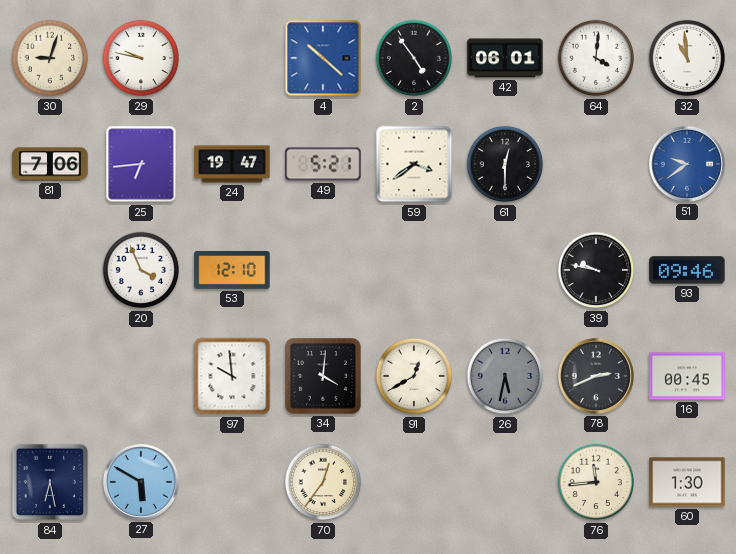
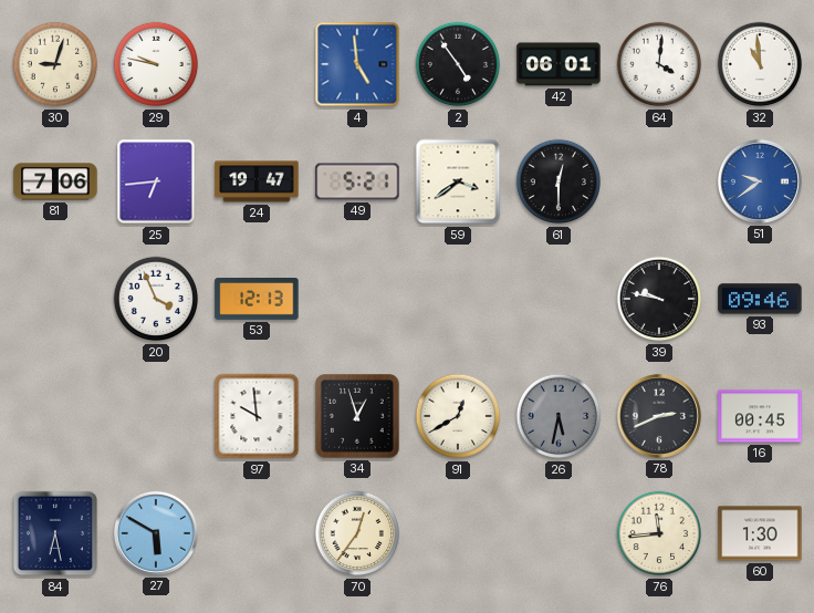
4: 10:22 -> 4:59
53: 12:10 -> 12:13
34: 4:01 -> 12:57
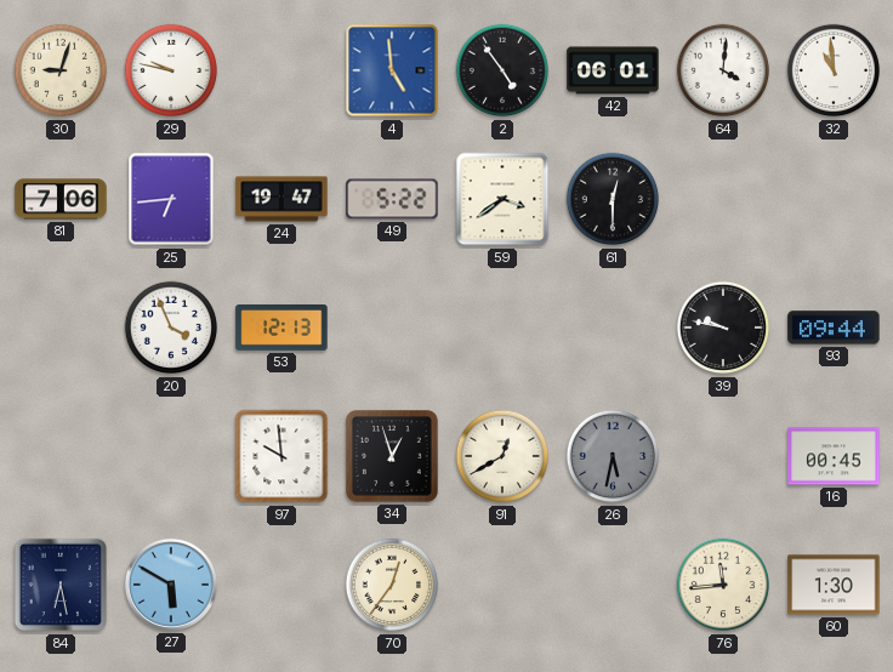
49: 5:21 -> 5:22
51: 9:39 -> none
93: 09:46 -> 09:44
78: 2:41 -> none
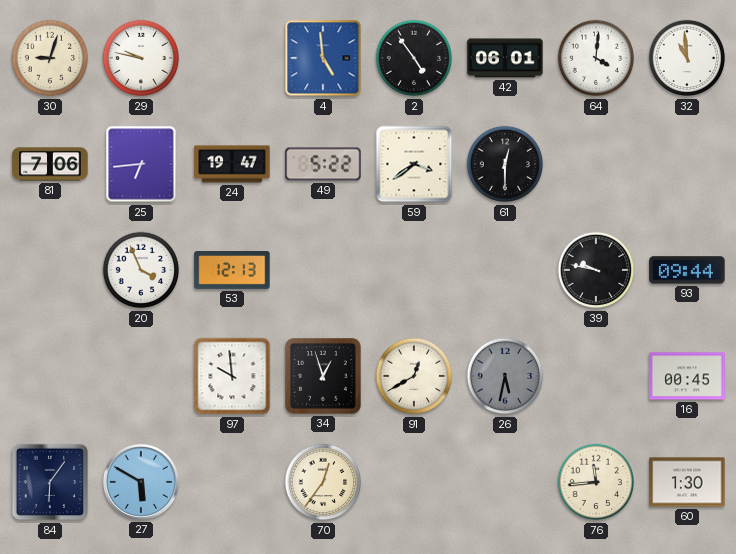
84: 6:28 -> 6:06
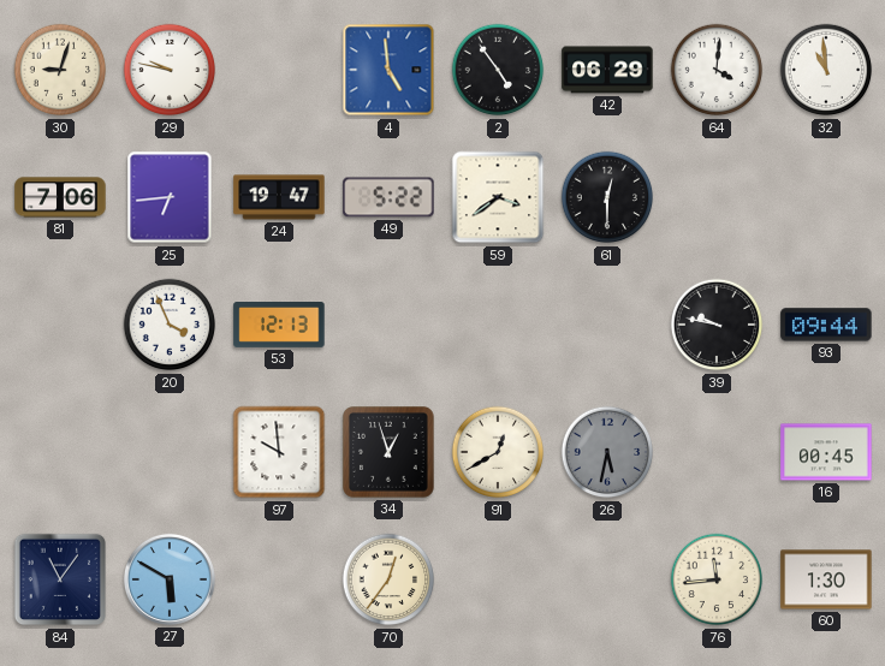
42: 06:01 -> 06:29
84: 6:06 -> 11:06
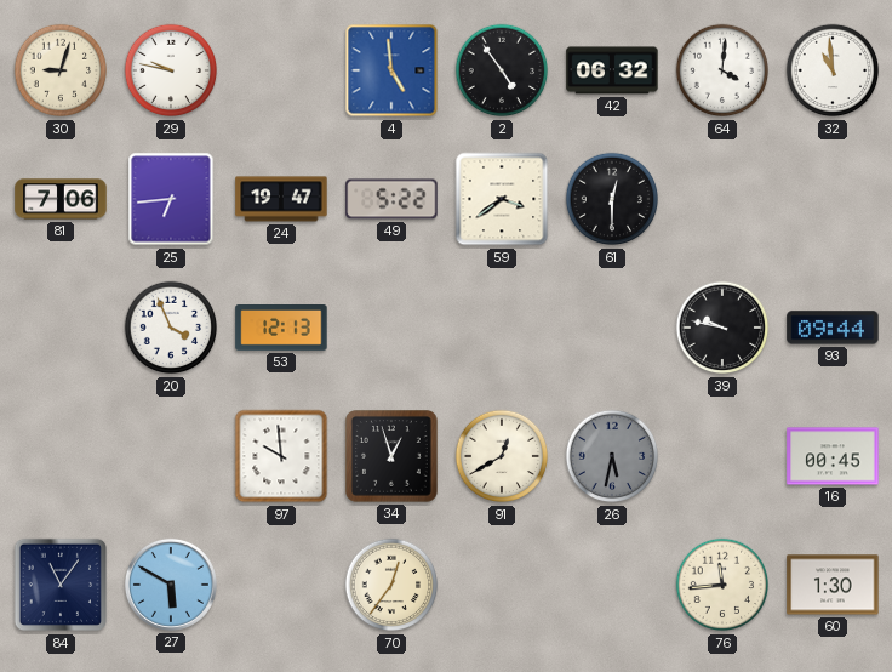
42: 06:29 -> 06:32
